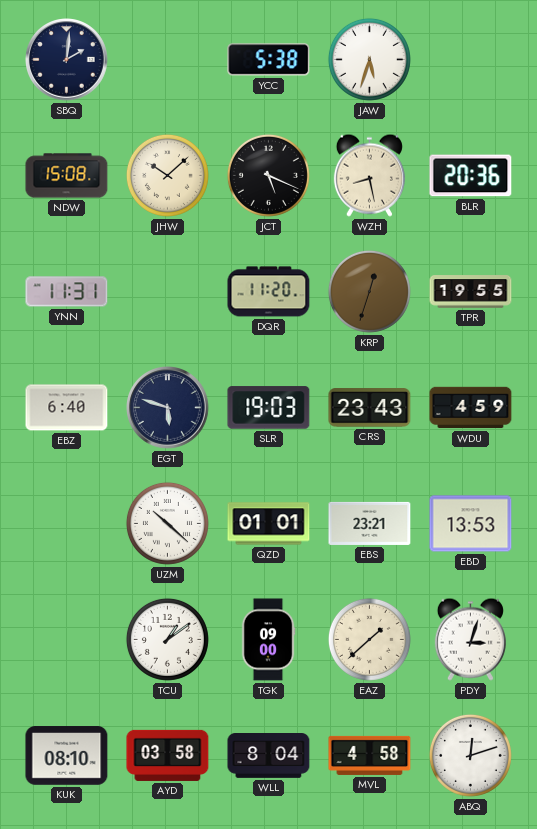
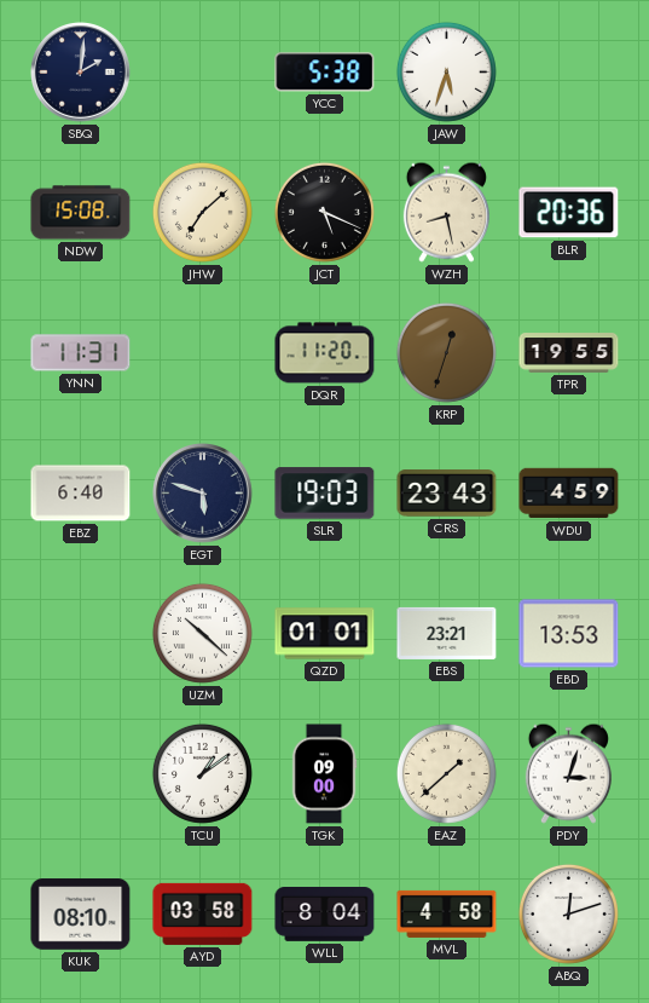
JHW: 10:08 -> 7:08
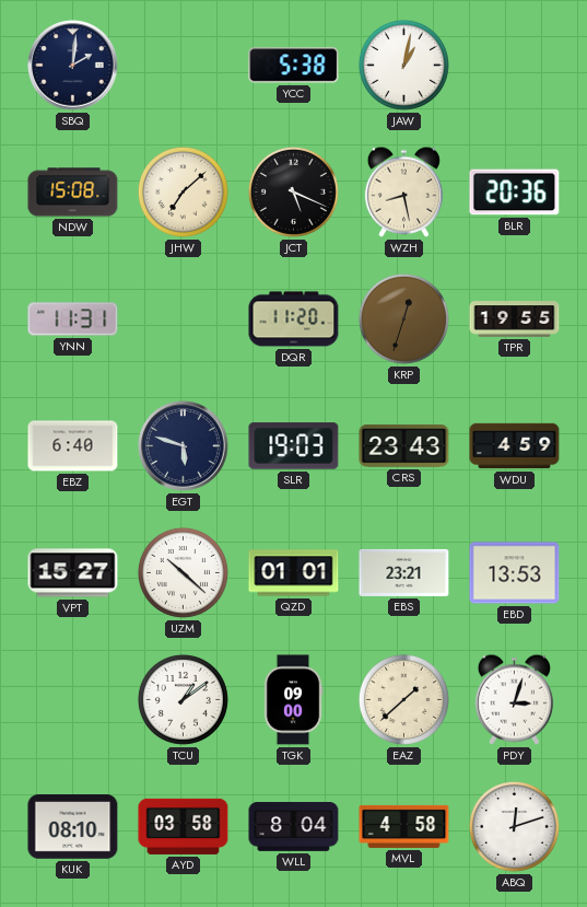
JAW: 5:33 -> 1:02
VPT: none -> 15:27
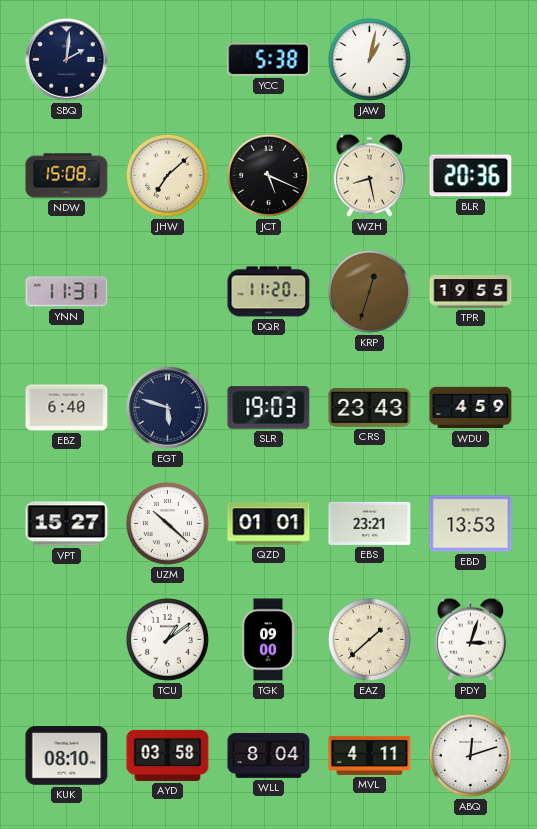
MVL: 4:58 -> 4:11
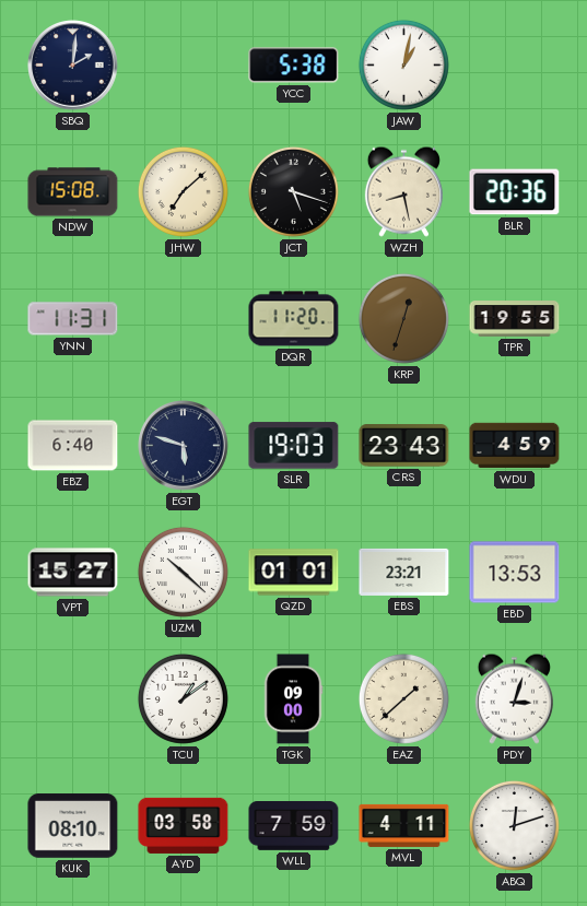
JCT: 5:19 -> 5:18
WLL: 8:04 -> 7:59
